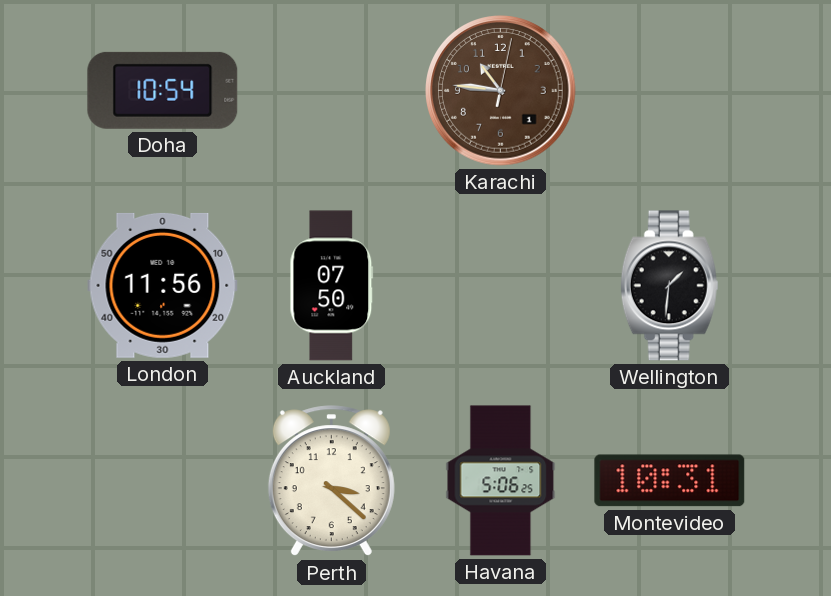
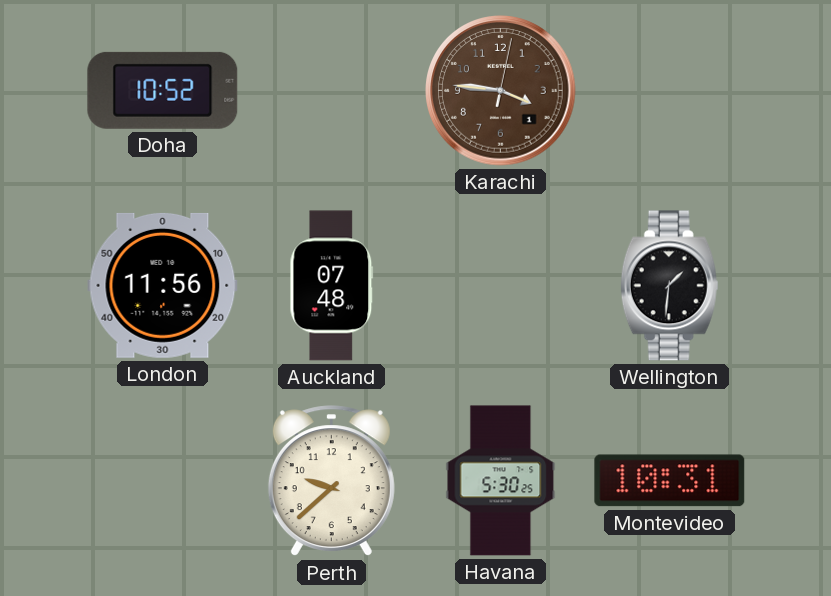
Doha: 10:54 -> 10:52
Karachi: 10:46 -> 3:46
Auckland: 07:50 -> 07:48
Perth: 3:22 -> 9:38
Havana: 5:06 -> 5:30
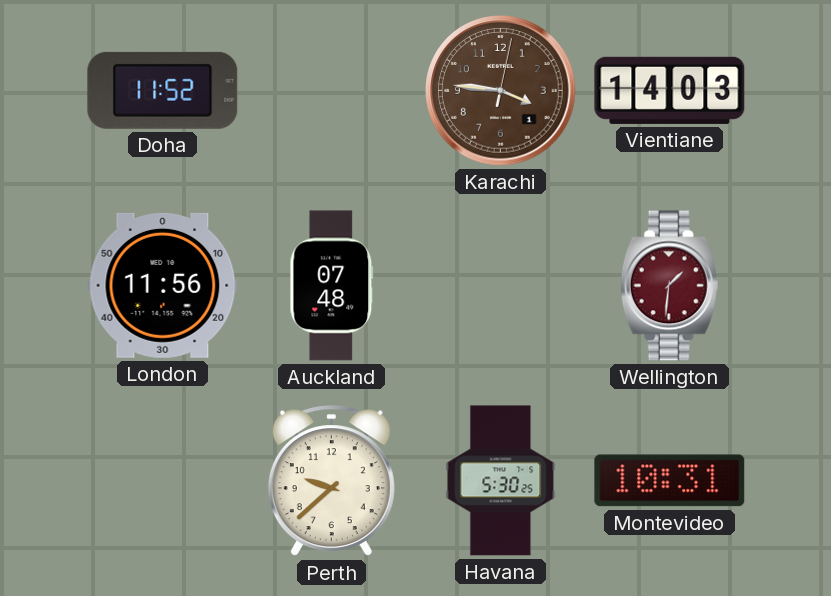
Doha: 10:52 -> 11:52
Vientiane: none -> 14:03
Wellington dial: black -> burgundy
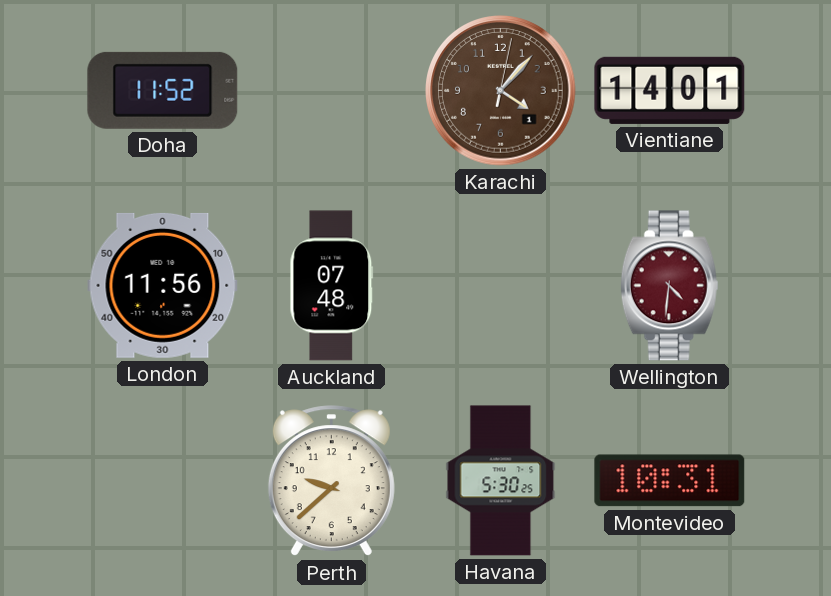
Karachi: 3:46 -> 4:07
Vientiane: 14:03 -> 14:01
Wellington: 1:31 -> 4:31
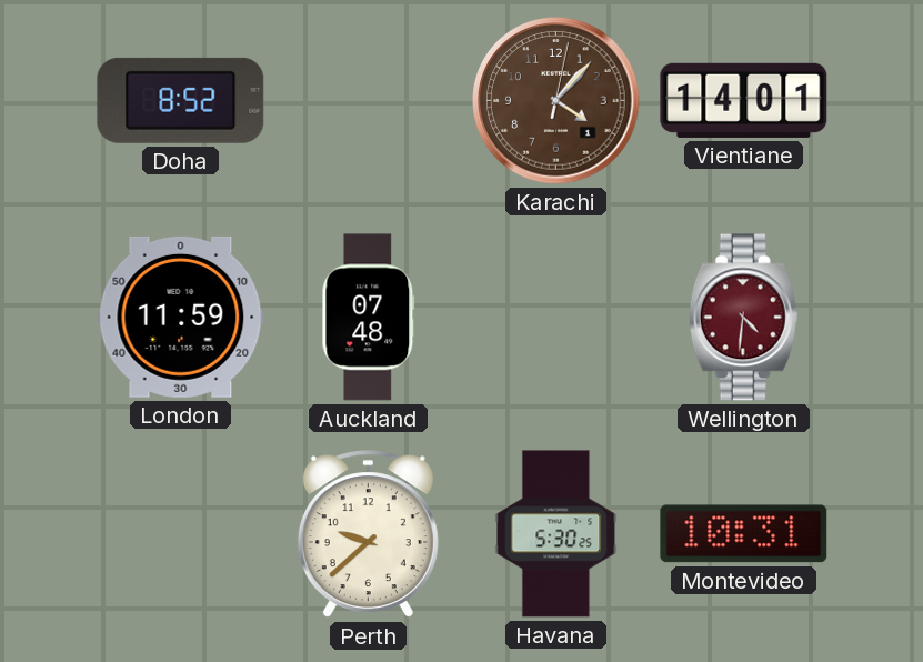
Doha: 11:52 -> 8:52
London: 11:56 -> 11:59
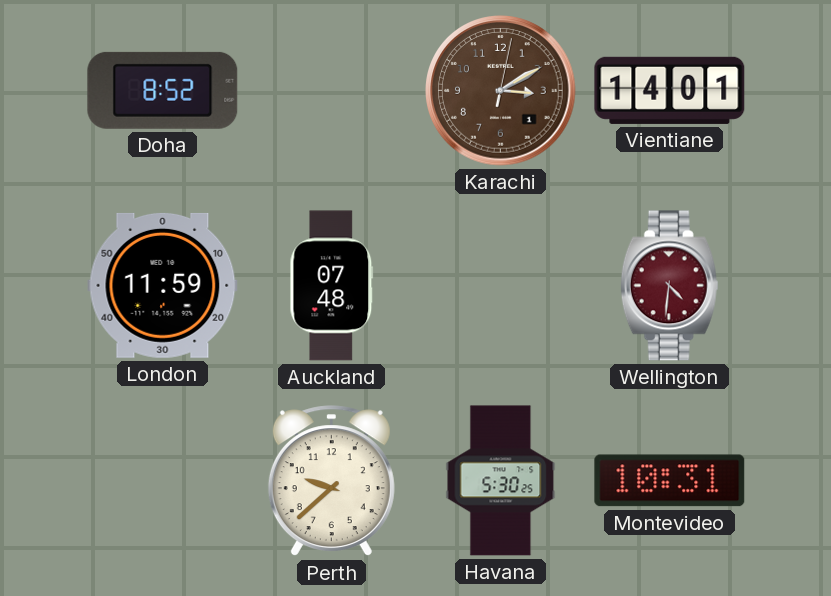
Karachi: 4:07 -> 3:10
